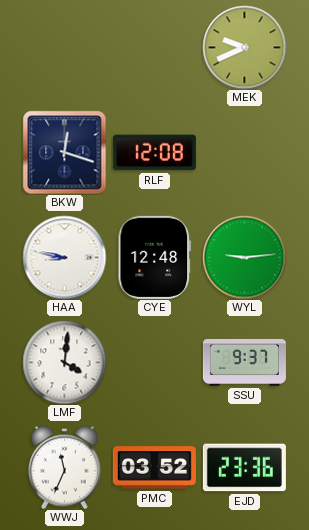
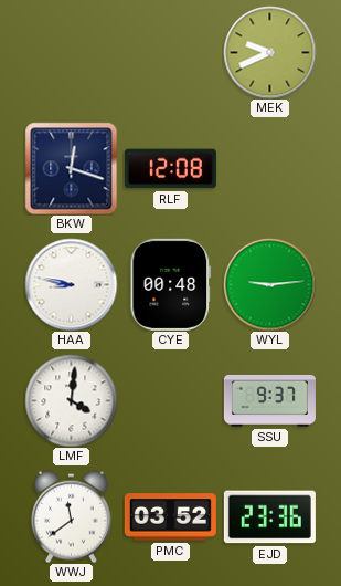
CYE: 12:48 -> 00:48
WWJ: 11:34 -> 11:39
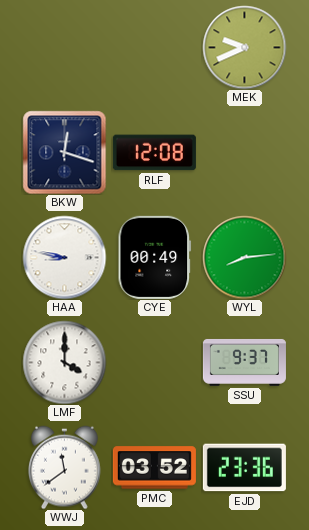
CYE: 00:48 -> 00:49
WYL: 9:14 -> 8:14
LMF: 4:01 -> 4:00
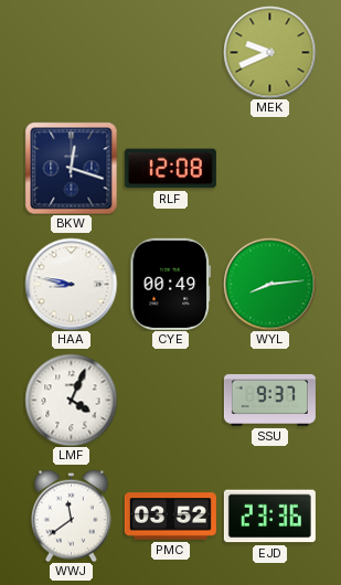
LMF: 4:00 -> 4:04
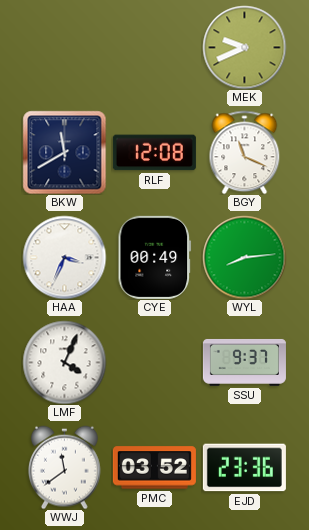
BKW: 12:18 -> 11:40
BGY: none -> 11:19
HAA: 8:47 -> 3:34
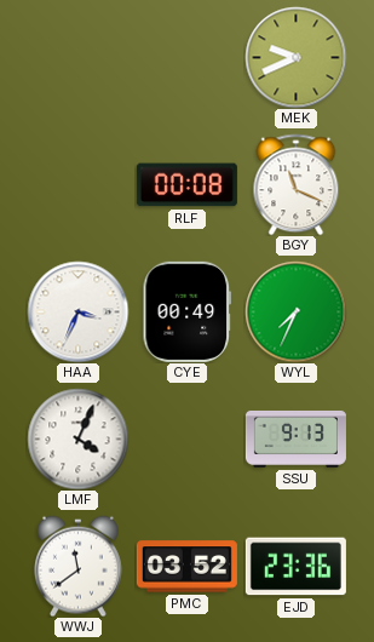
BKW: 11:40 -> none
RLF: 12:08 -> 00:08
WYL: 8:14 -> 7:34
SSU: 9:37 -> 9:13
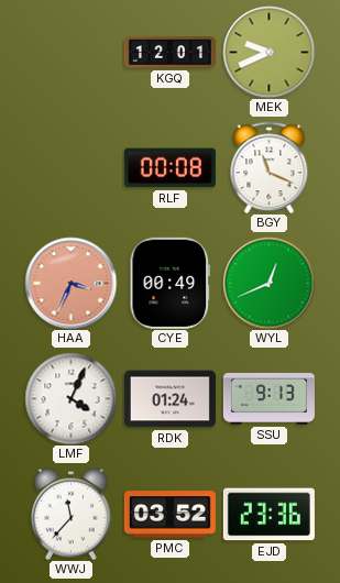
KGQ: none -> 12:01
HAA dial: white -> salmon
WYL: 7:34 -> 12:41
RDK: none -> 01:24
WWJ: 11:39 -> 11:37
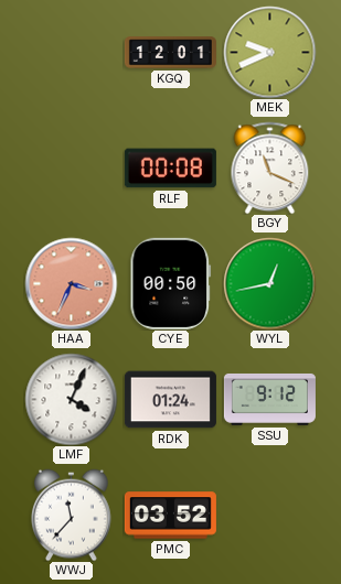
CYE: 00:49 -> 00:50
WYL: 12:41 -> 12:43
SSU: 9:13 -> 9:12
EJD: 23:36 -> none
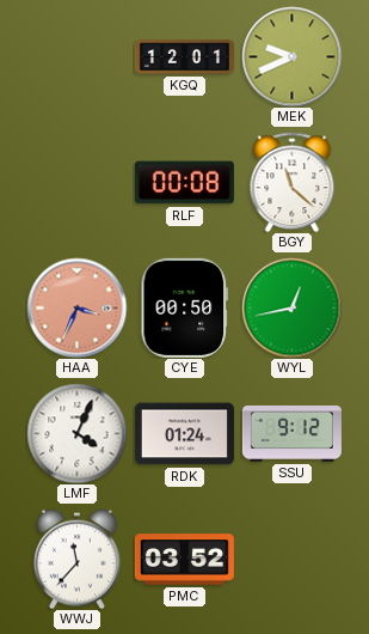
BGY: 11:19 -> 11:22
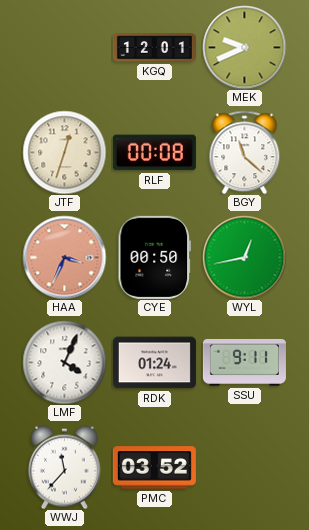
JTF: none -> 12:33
SSU: 9:12 -> 9:11
